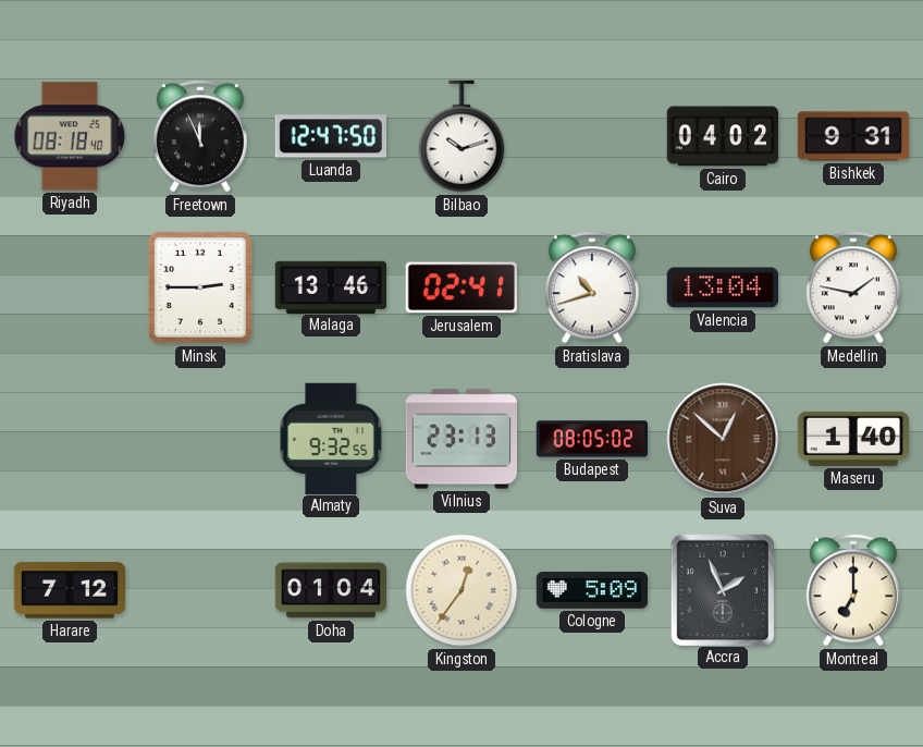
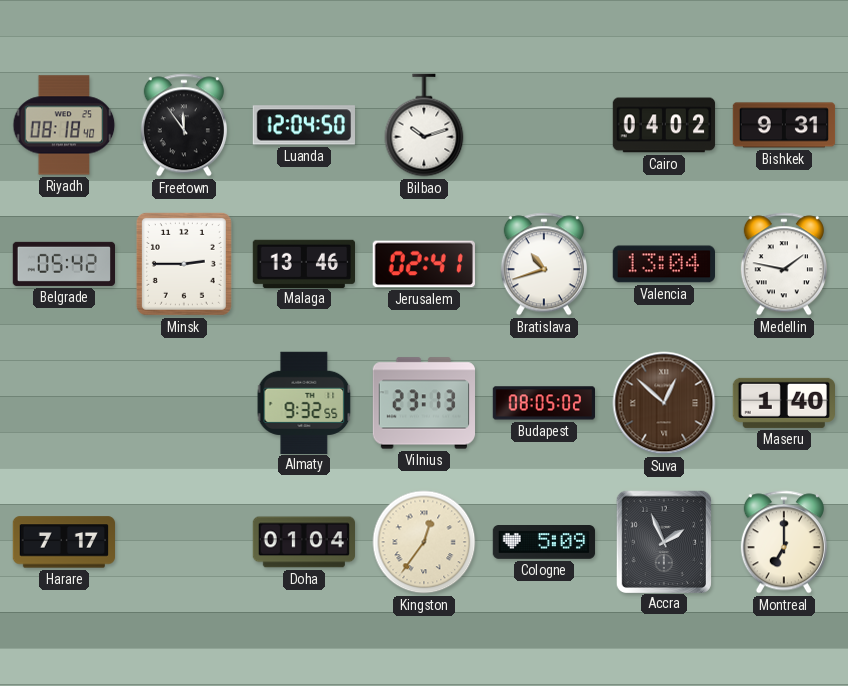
Freetown: 11:56 -> 11:54
Luanda: 12:47 -> 12:04
Belgrade: none -> 05:42
Harare: 7:12 -> 7:17
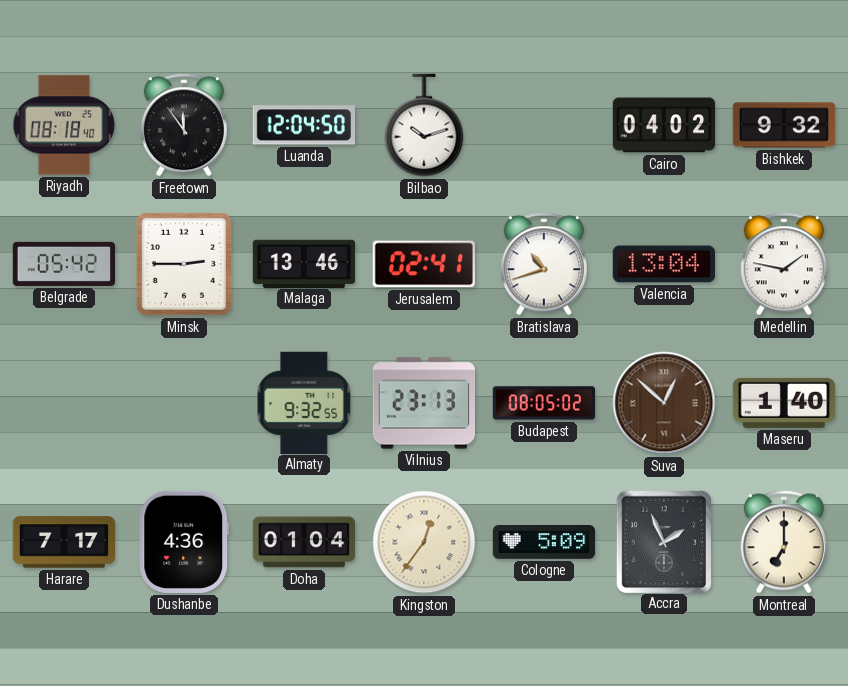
Bishkek: 9:31 -> 9:32
Dushanbe: none -> 4:36
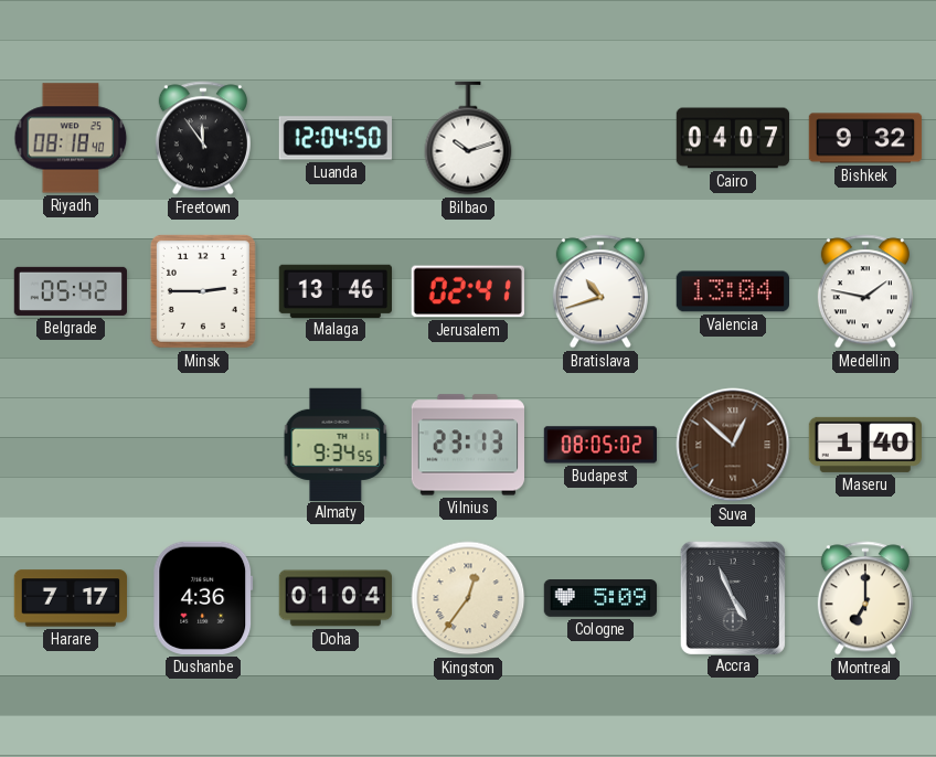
Cairo: 04:02 -> 04:07
Almaty: 9:32 -> 9:34
Accra: 1:56 -> 4:56
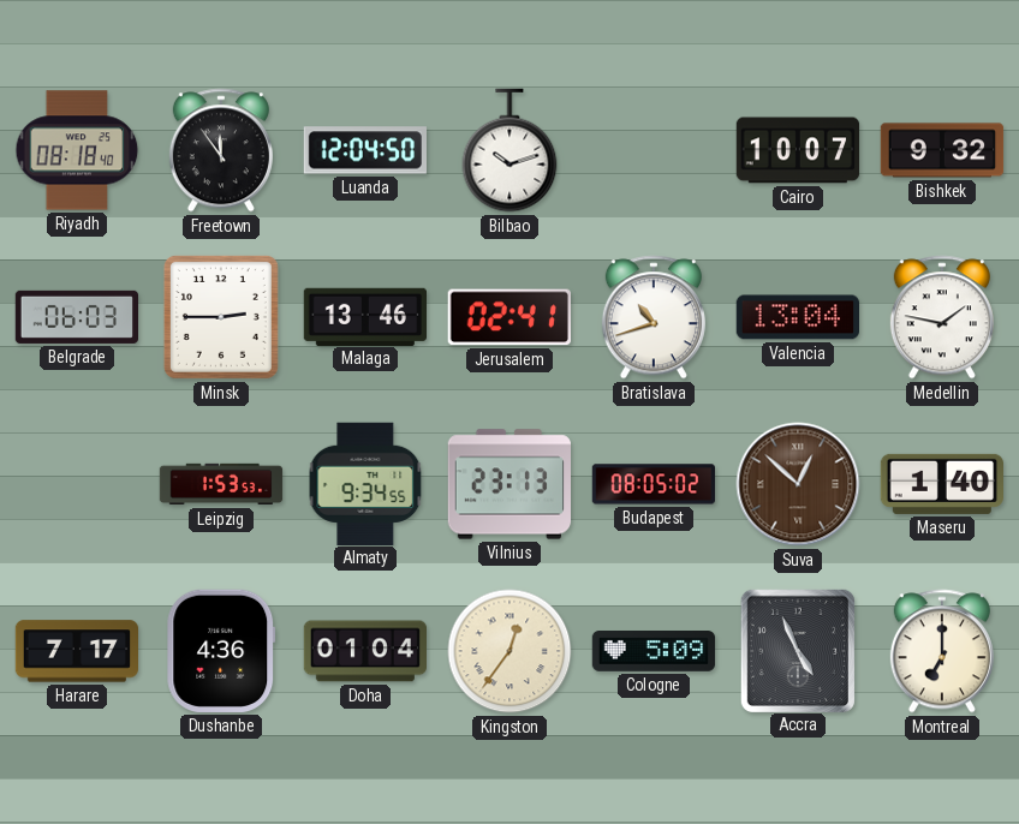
Cairo: 04:07 -> 10:07
Belgrade: 05:42 -> 06:03
Leipzig: none -> 1:53
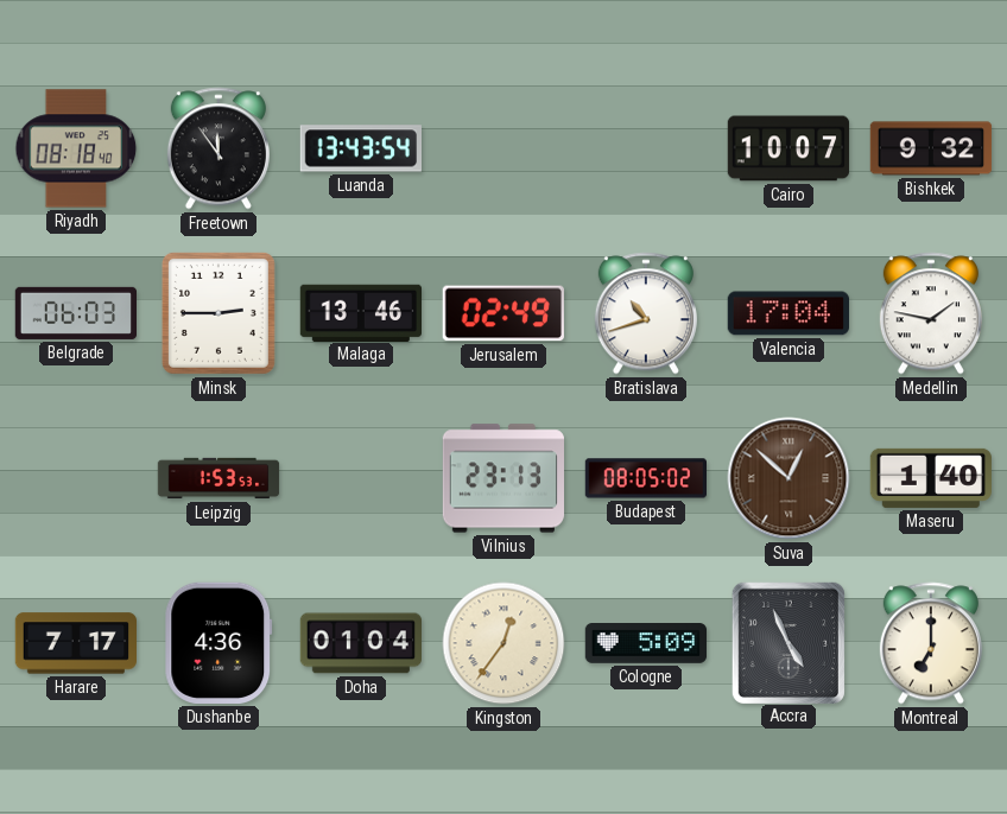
Luanda: 12:04 -> 13:43
Bilbao: 10:12 -> none
Jerusalem: 02:41 -> 02:49
Valencia: 13:04 -> 17:04
Almaty: 9:34 -> none
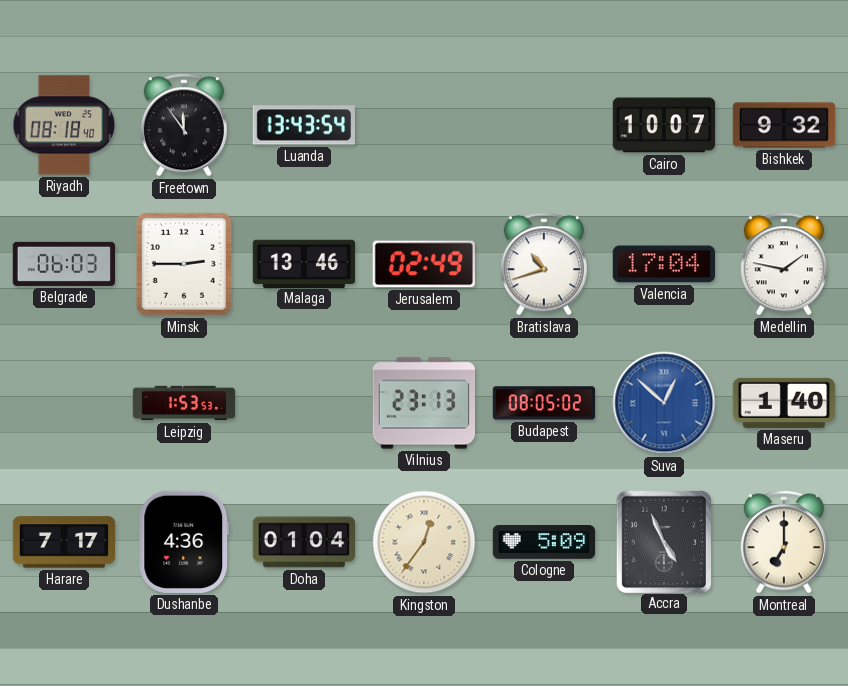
Suva dial: brown -> blue
